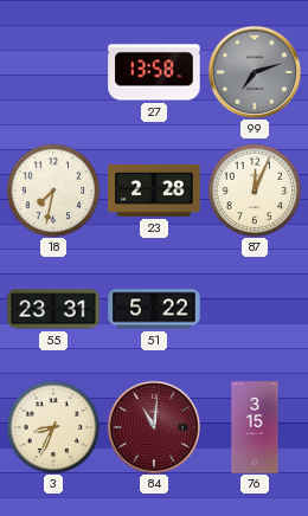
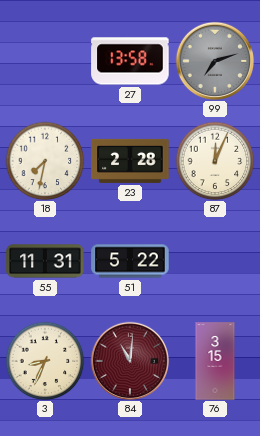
55: 23:31 -> 11:31
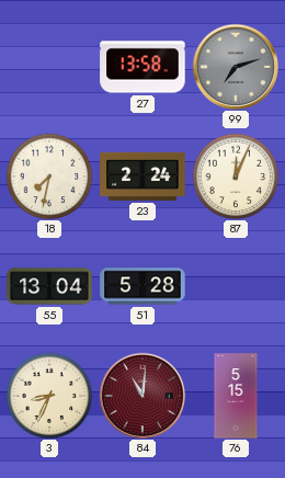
23: 2:28 -> 2:24
55: 11:31 -> 13:04
51: 5:22 -> 5:28
76: 3:15 -> 5:15
